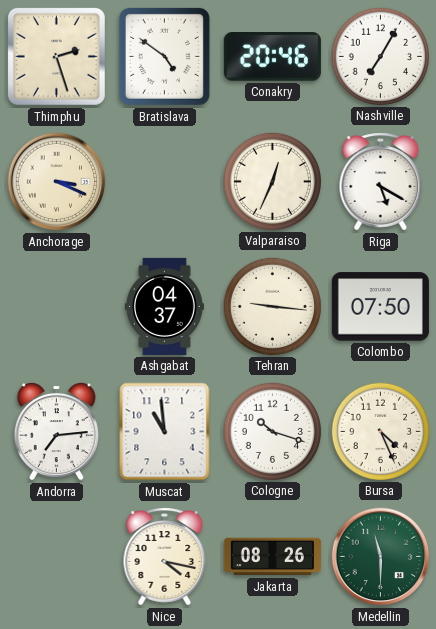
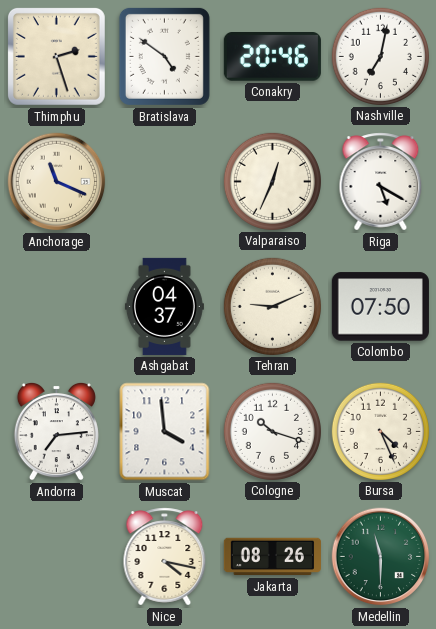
Nashville: 7:05 -> 7:02
Anchorage: 3:19 -> 11:19
Tehran: 9:16 -> 9:11
Muscat: 10:59 -> 3:59
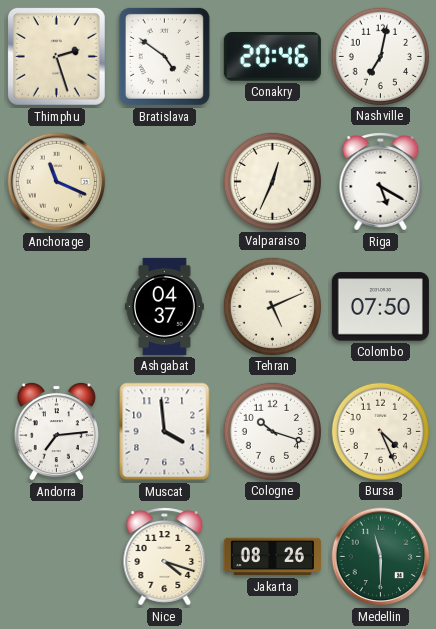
Tehran: 9:11 -> 5:11
Nice: 4:17 -> 4:18
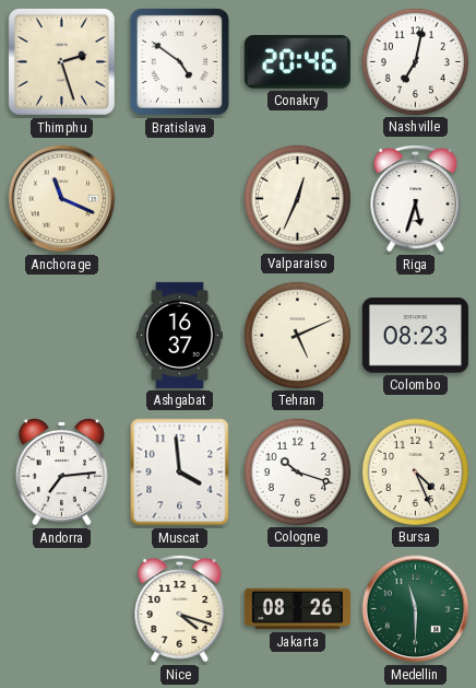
Riga: 5:20 -> 5:33
Ashgabat: 04:37 -> 16:37
Colombo: 07:50 -> 08:23
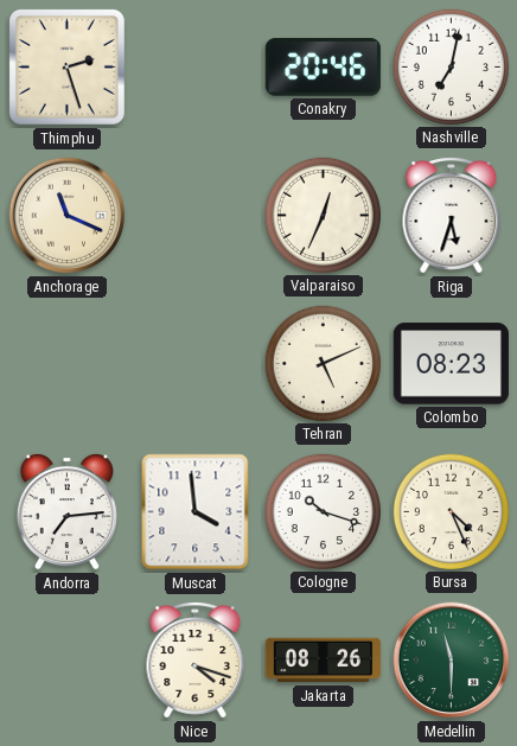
Bratislava: 4:51 -> none
Ashgabat: 16:37 -> none
